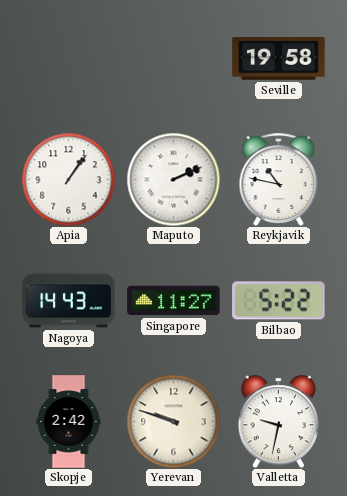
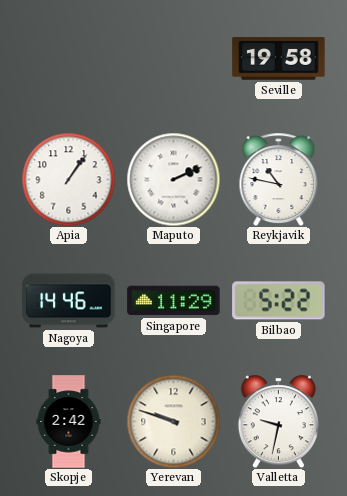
Nagoya: 14:43 -> 14:46
Singapore: 11:27 -> 11:29
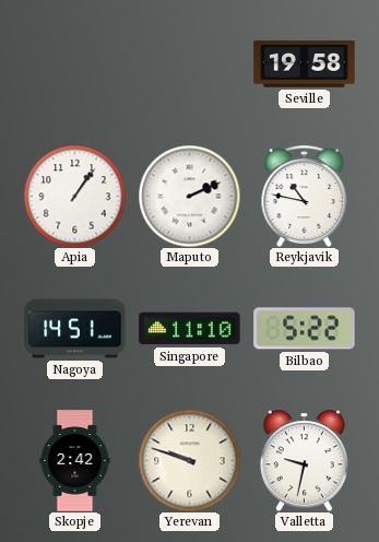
Nagoya: 14:46 -> 14:51
Singapore: 11:29 -> 11:10
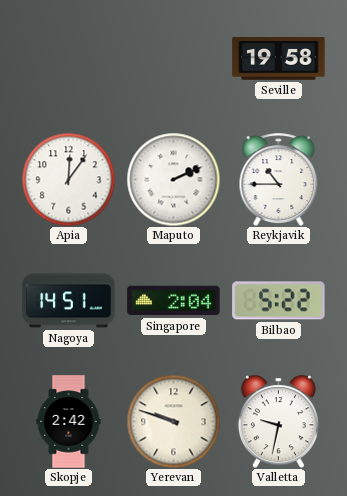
Apia: 1:06 -> 12:06
Reykjavik: 10:47 -> 10:45
Singapore: 11:10 -> 2:04
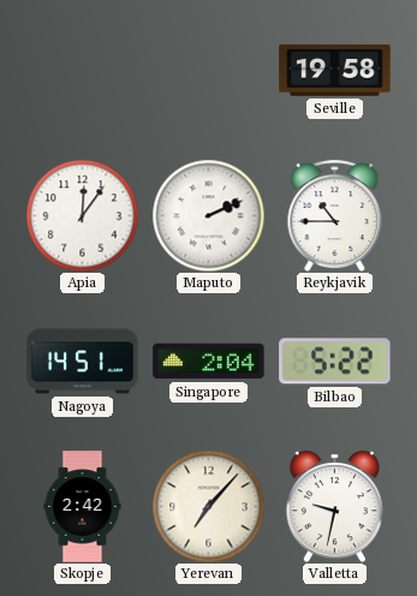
Yerevan: 9:48 -> 7:07
